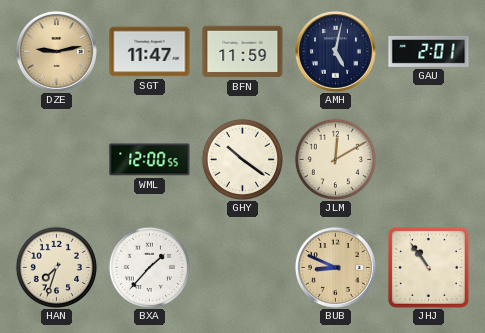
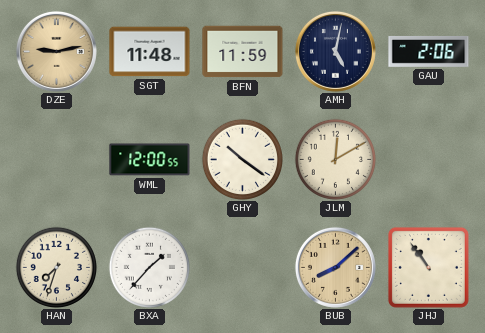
SGT: 11:47 -> 11:48
GAU: 2:01 -> 2:06
BUB: 8:49 -> 8:08
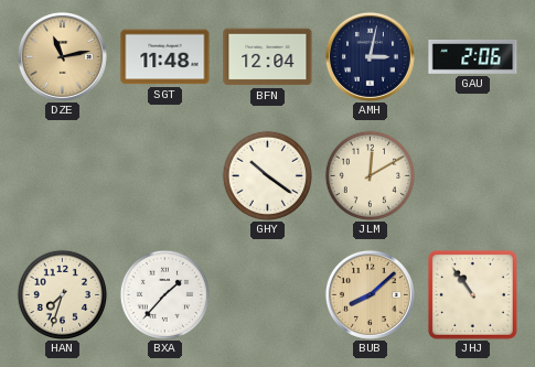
DZE: 9:13 -> 11:13
BFN: 11:59 -> 12:04
AMH: 5:02 -> 3:02
WML: 12:00 -> none
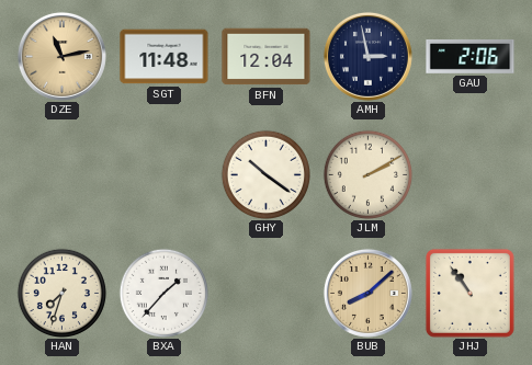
AMH: 3:02 -> 2:58
JLM: 12:10 -> 2:10
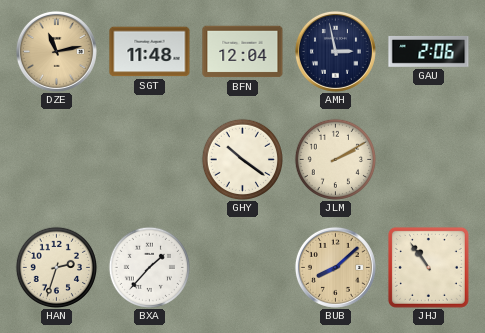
HAN: 7:33 -> 2:33
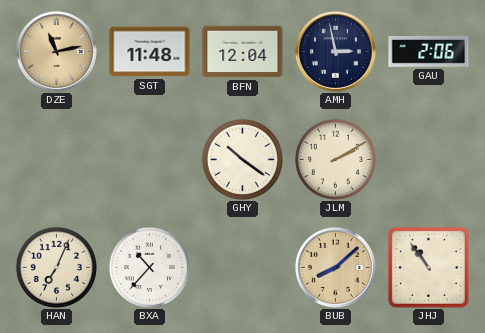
HAN: 2:33 -> 7:04
BXA: 1:37 -> 10:37
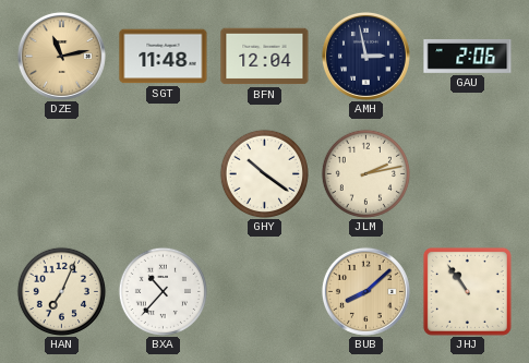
JLM: 2:10 -> 2:13
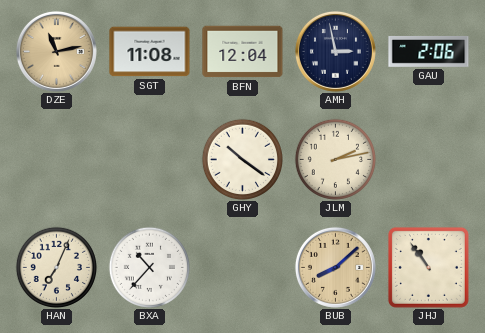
SGT: 11:48 -> 11:08
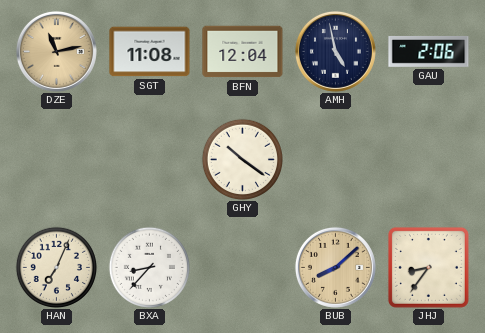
AMH: 2:58 -> 4:58
JLM: 2:13 -> none
BXA: 10:37 -> 8:37
JHJ: 10:54 -> 8:36
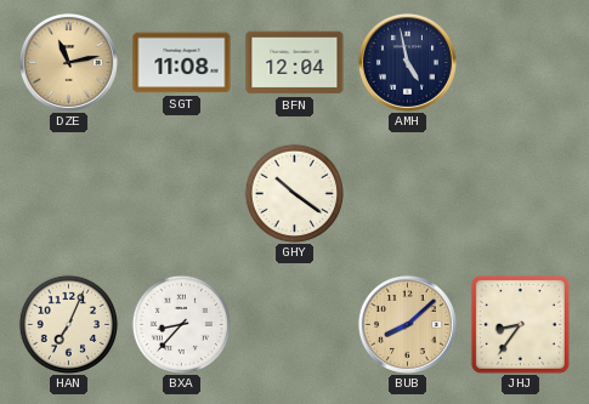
GAU: 2:06 -> none
